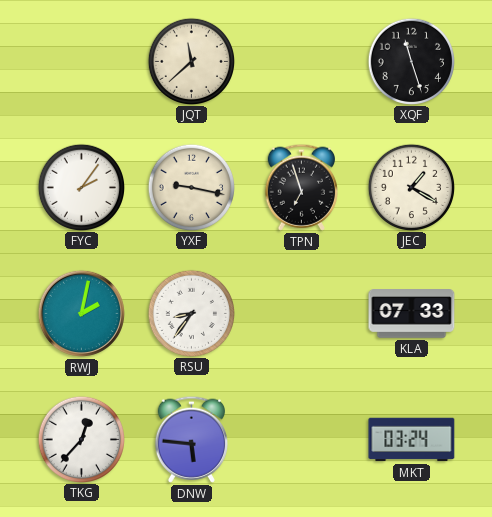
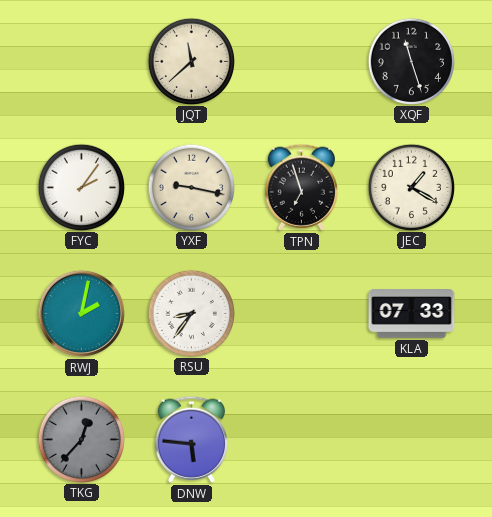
TKG dial: white -> grey
MKT: 03:24 -> none
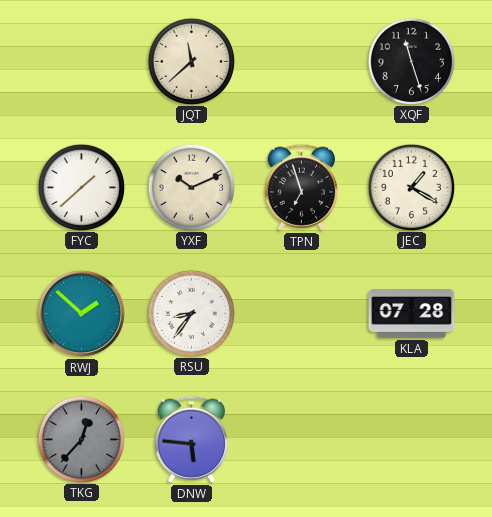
FYC: 2:06 -> 1:38
YXF: 9:17 -> 10:11
RWJ: 2:02 -> 1:52
KLA: 07:33 -> 07:28
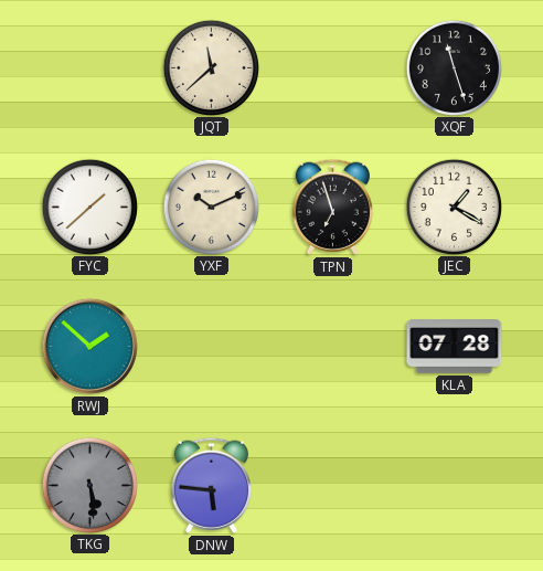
RSU: 8:36 -> none
TKG: 12:37 -> 5:29
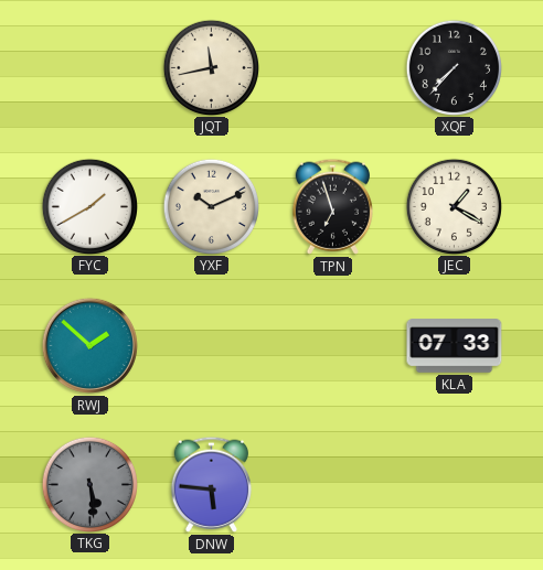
JQT: 11:38 -> 11:43
XQF: 11:27 -> 7:37
FYC: 1:38 -> 1:40
KLA: 07:28 -> 07:33
